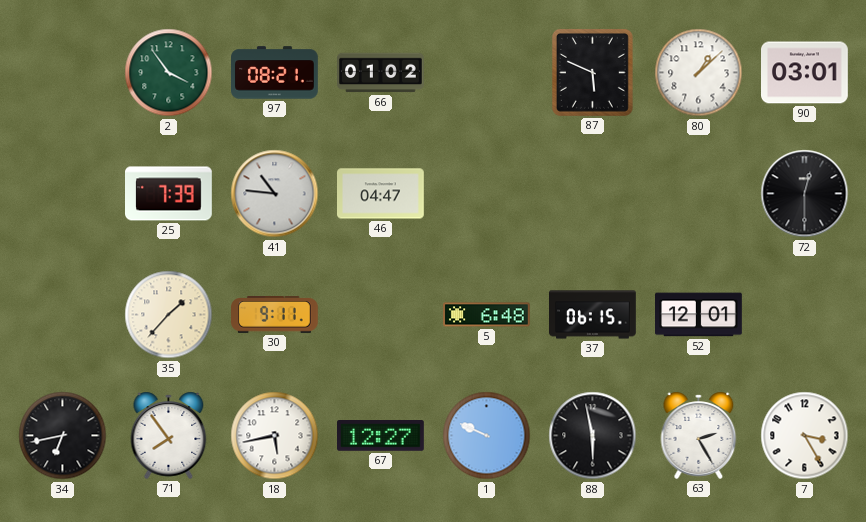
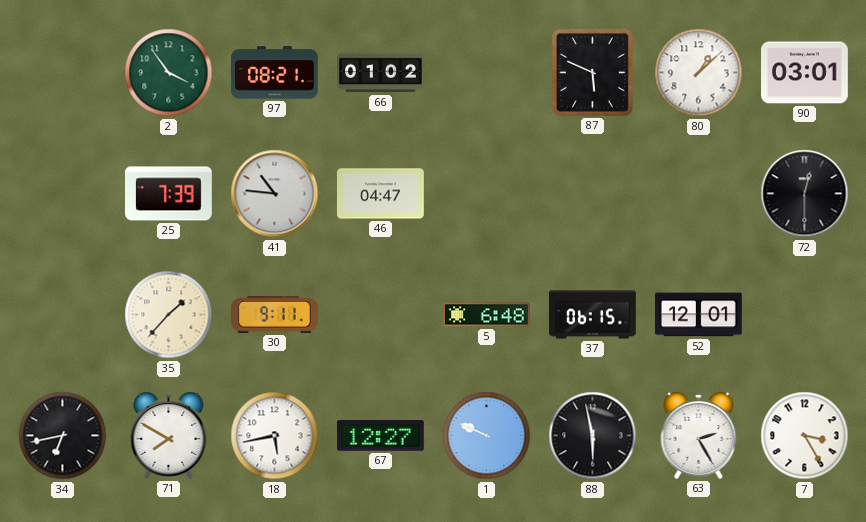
71: 7:54 -> 7:50
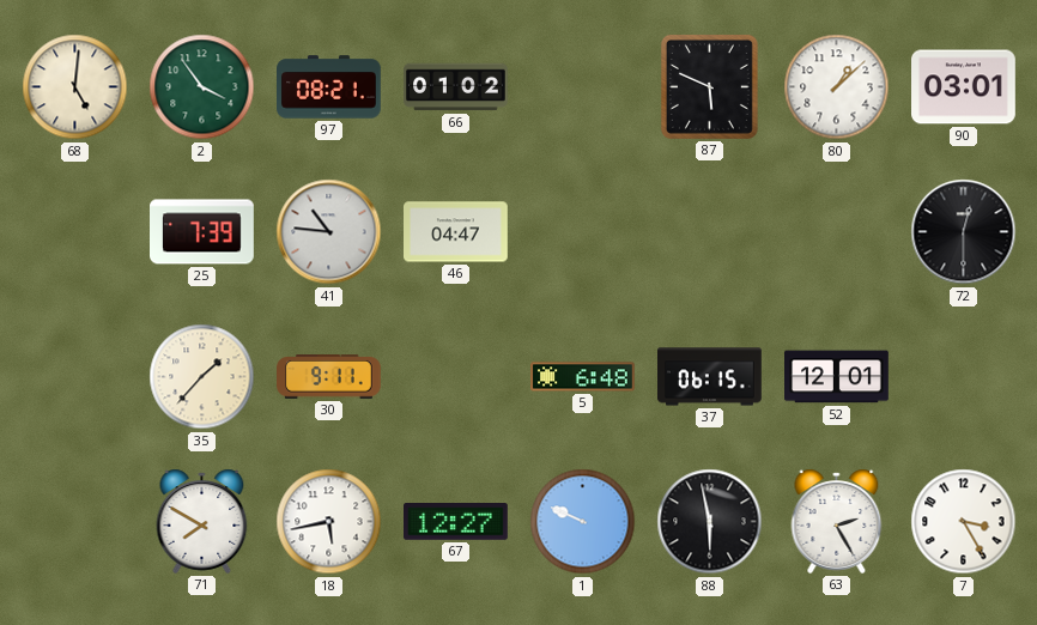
68: none -> 5:01
34: 6:43 -> none
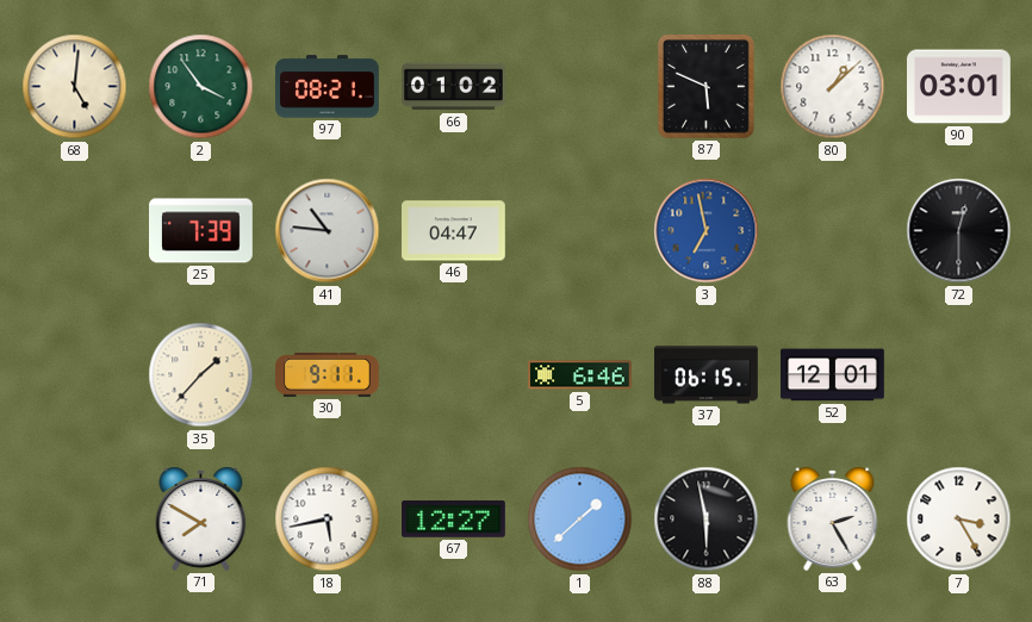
3: none -> 6:58
5: 6:48 -> 6:46
1: 9:49 -> 1:38
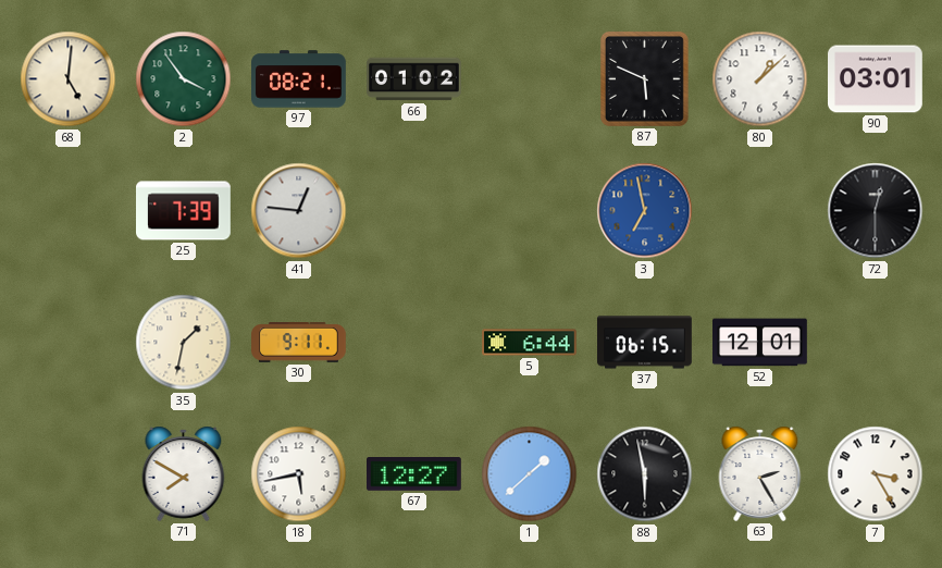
41: 10:46 -> 12:46
46: 04:47 -> none
35: 1:37 -> 1:32
5: 6:46 -> 6:44
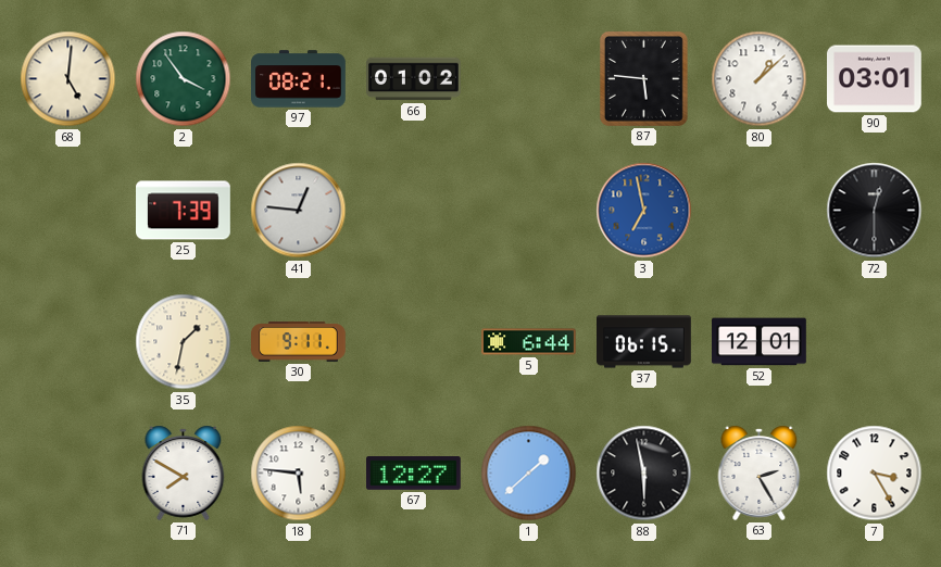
87: 5:49 -> 5:46
18: 5:43 -> 5:46
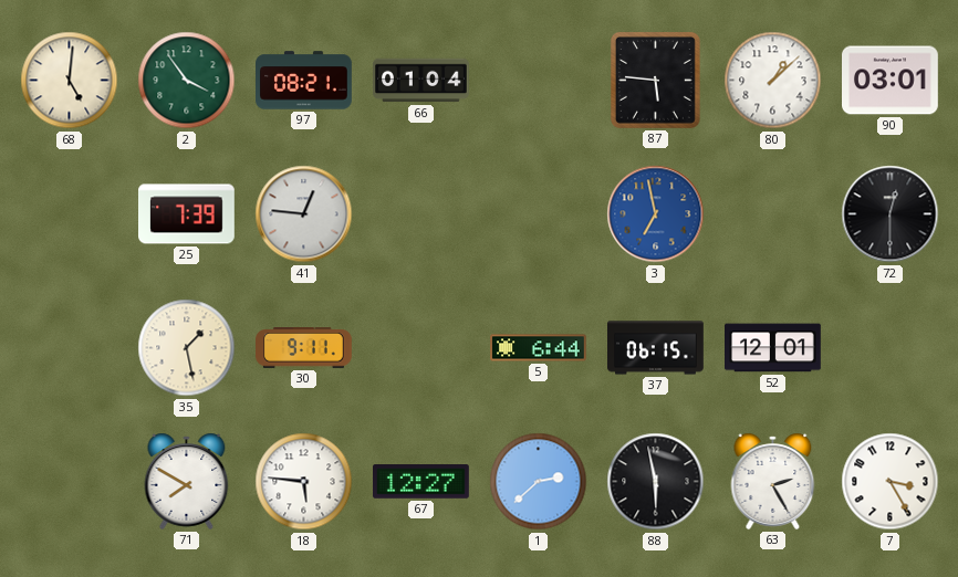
66: 01:02 -> 01:04
35: 1:32 -> 1:28
1: 1:38 -> 2:38
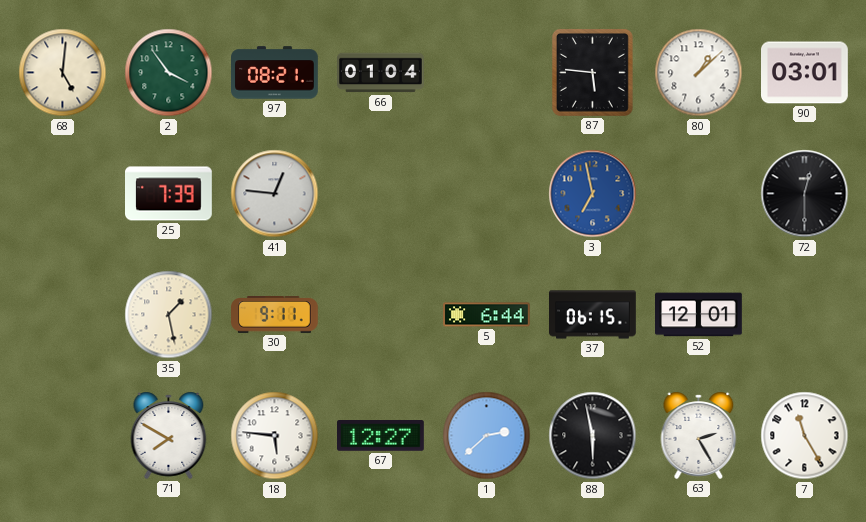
7: 3:25 -> 11:25
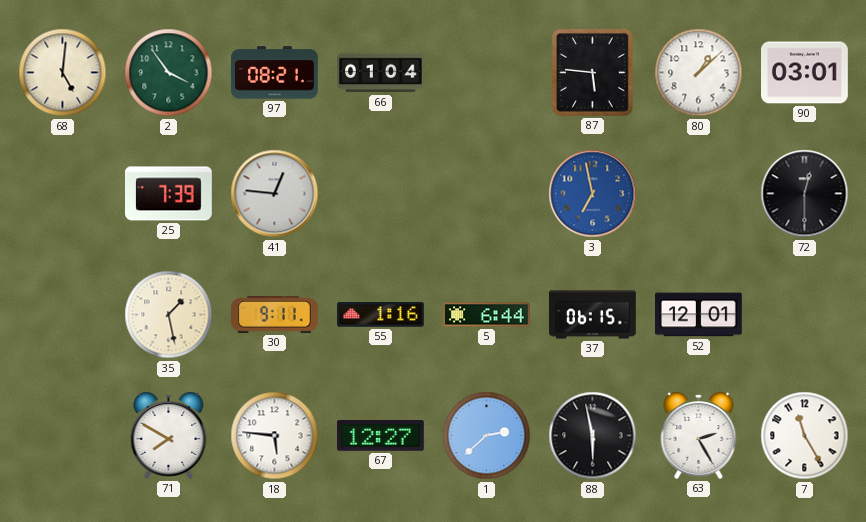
55: none -> 1:16
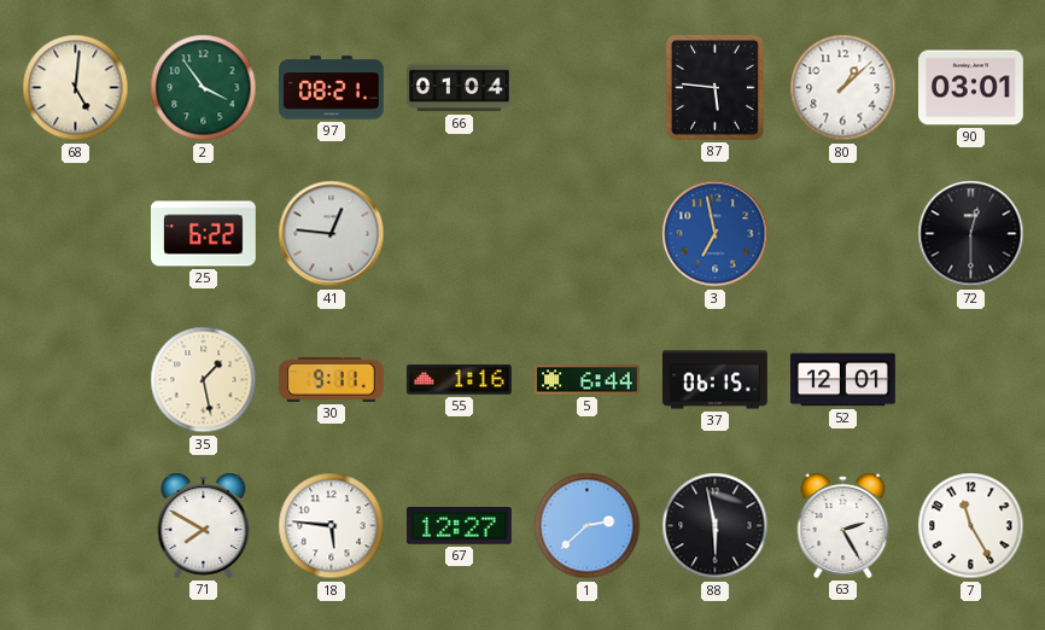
25: 7:39 -> 6:22
